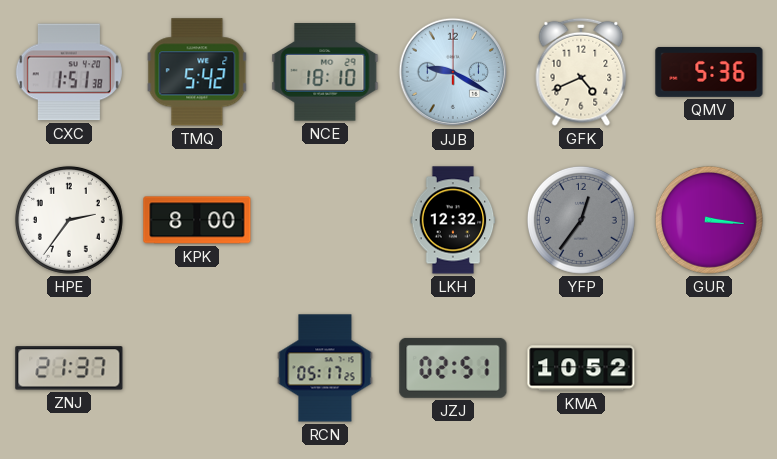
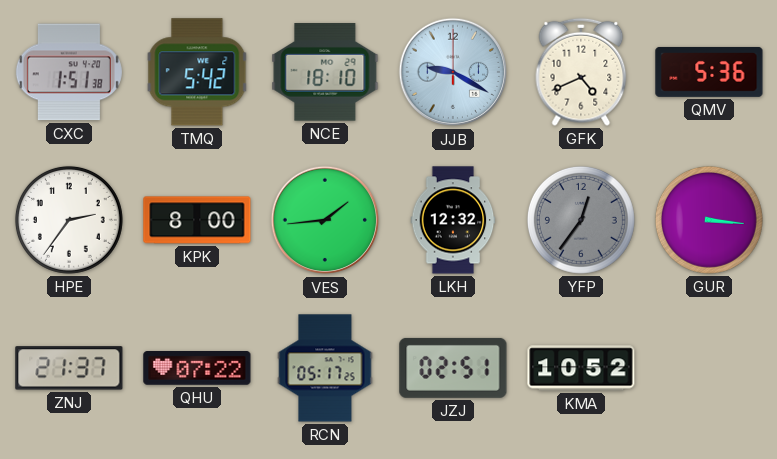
VES: none -> 1:44
QHU: none -> 07:22
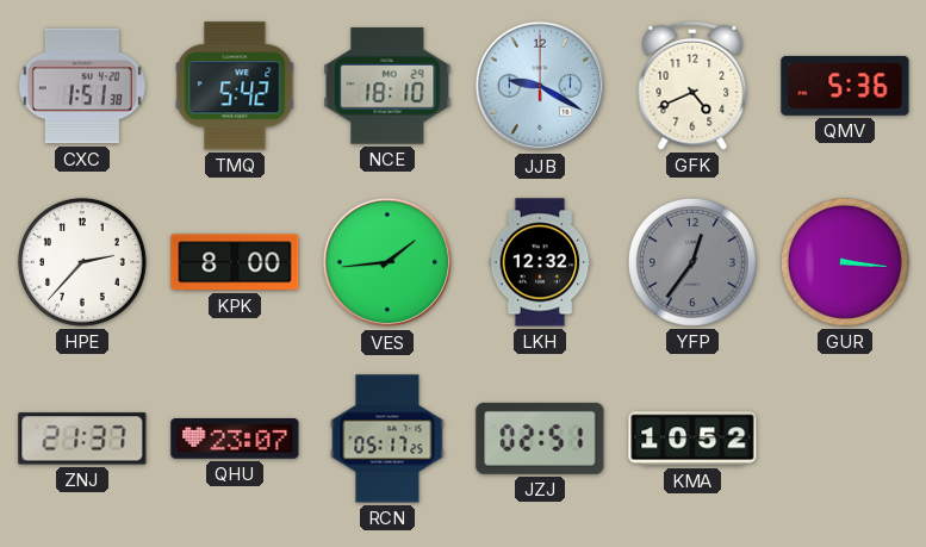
HPE: 2:36 -> 2:37
QHU: 07:22 -> 23:07
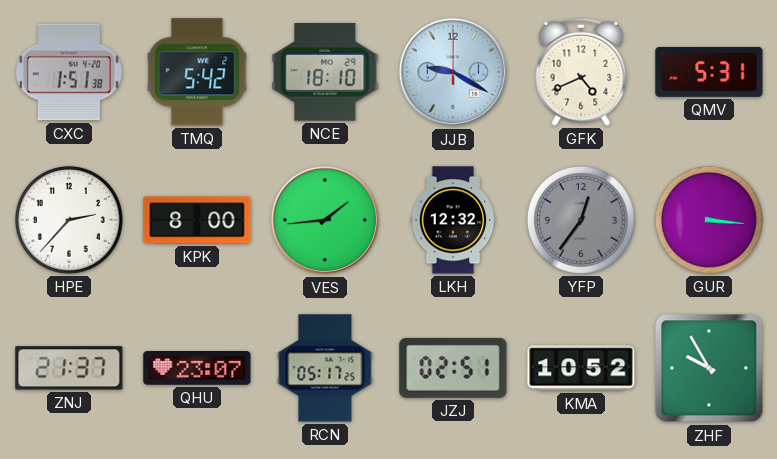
QMV: 5:36 -> 5:31
ZHF: none -> 9:55
